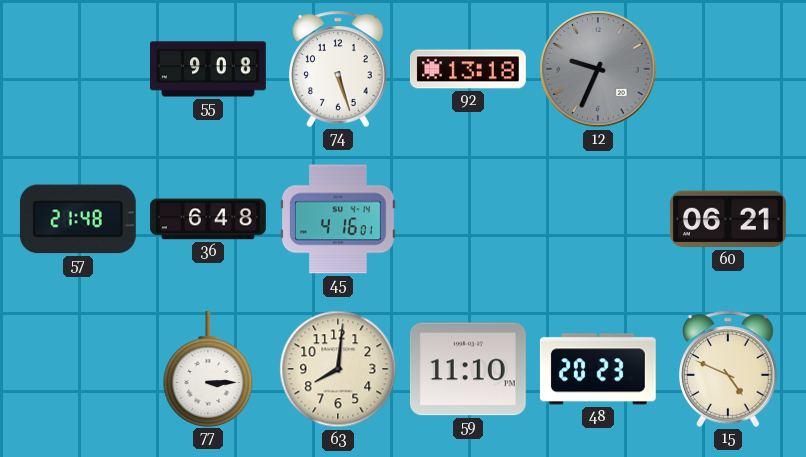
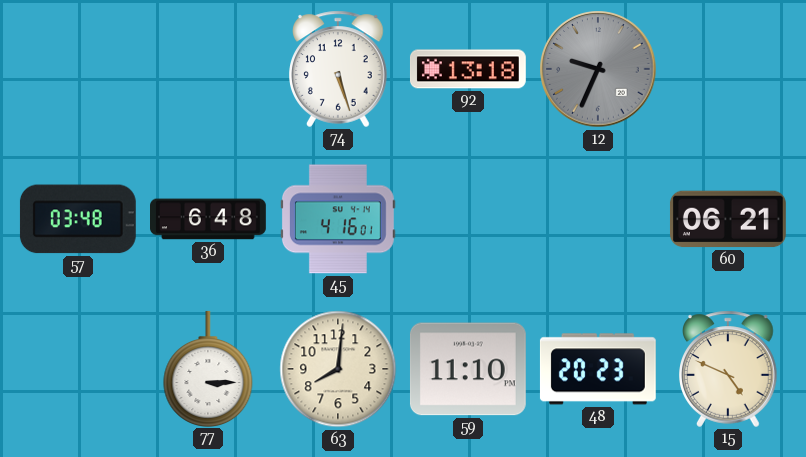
55: 9:08 -> none
57: 21:48 -> 03:48
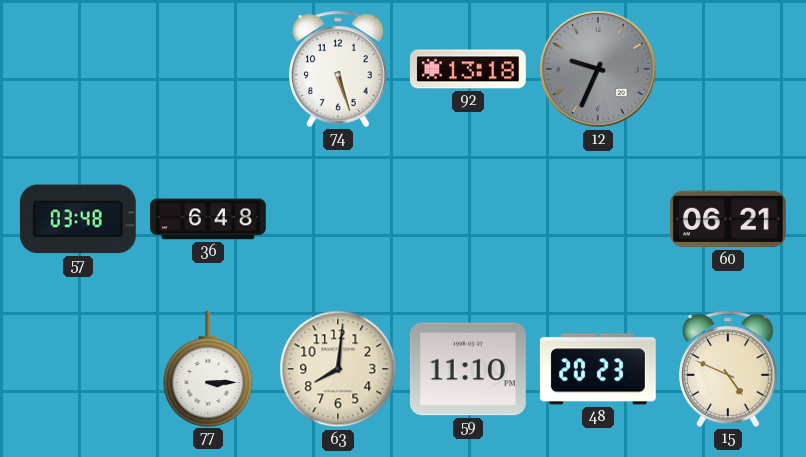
45: 4:16 -> none
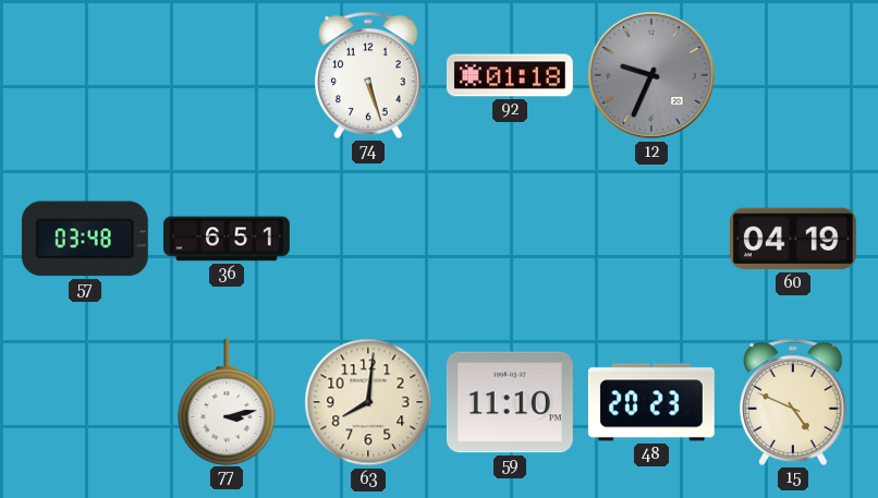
92: 13:18 -> 01:18
36: 6:48 -> 6:51
60: 06:21 -> 04:19
77: 3:15 -> 3:13
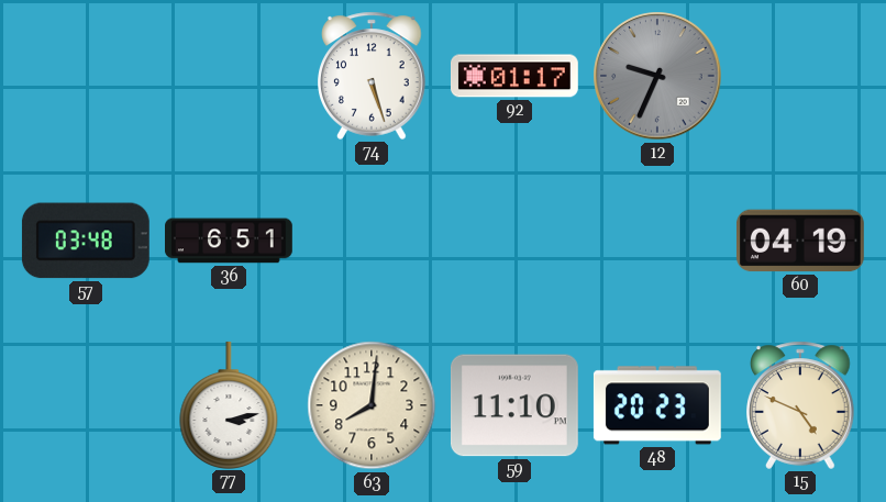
92: 01:18 -> 01:17
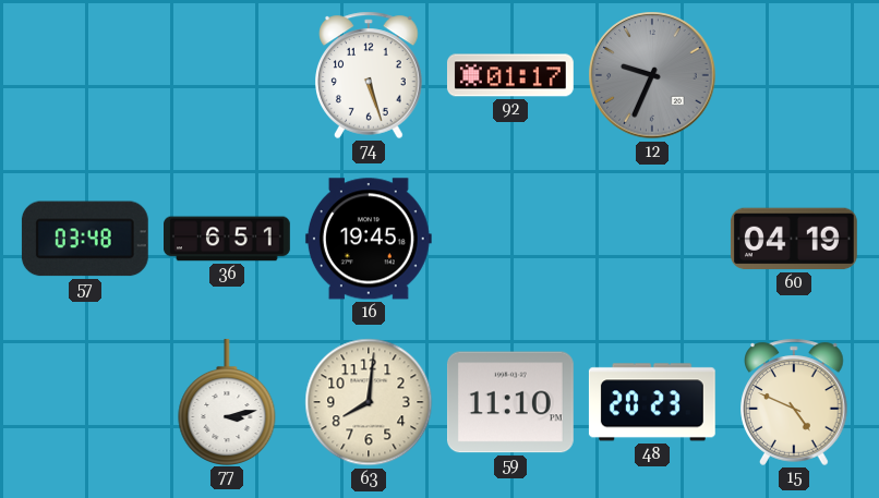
16: none -> 19:45
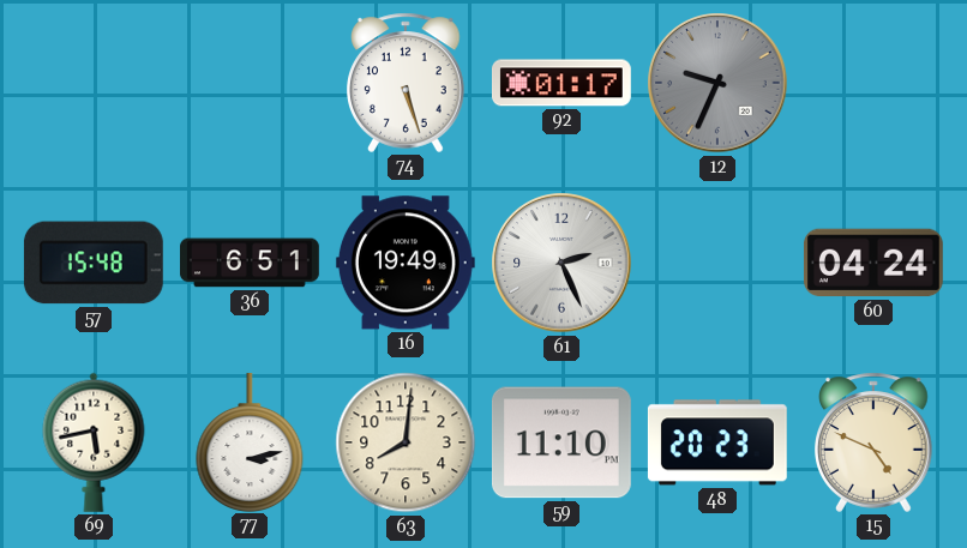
57: 03:48 -> 15:48
16: 19:45 -> 19:49
61: none -> 2:26
60: 04:19 -> 04:24
69: none -> 5:43
